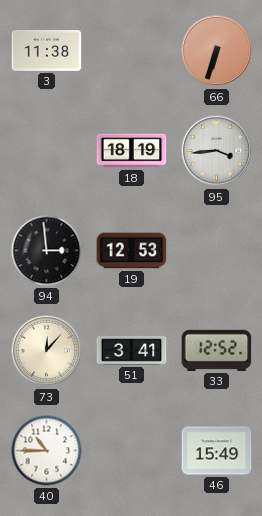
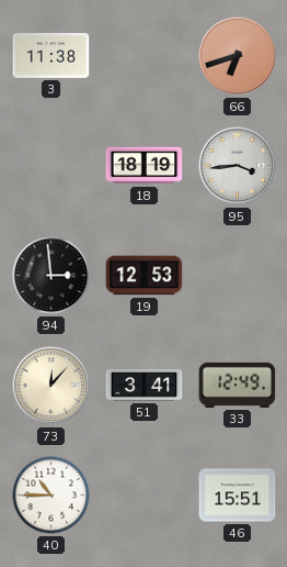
66: 6:33 -> 6:42
33: 12:52 -> 12:49
46: 15:49 -> 15:51
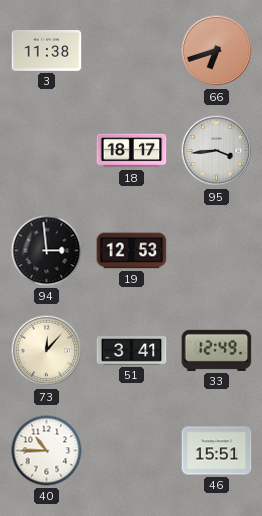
18: 18:19 -> 18:17
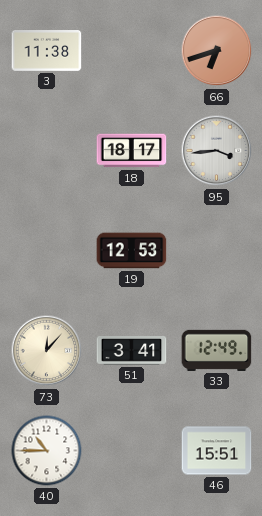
94: 2:59 -> none
